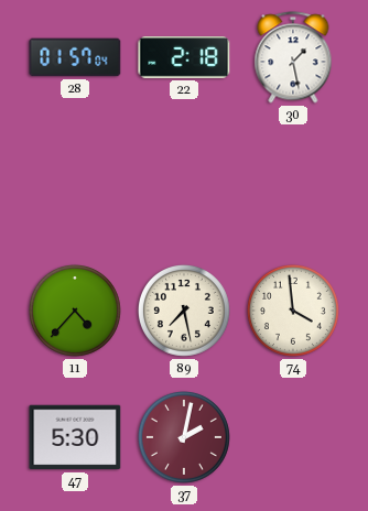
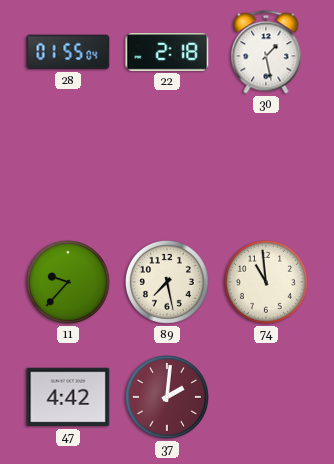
28: 01:57 -> 01:55
11: 4:37 -> 9:37
74: 3:59 -> 10:59
47: 5:30 -> 4:42
37: 2:02 -> 2:01
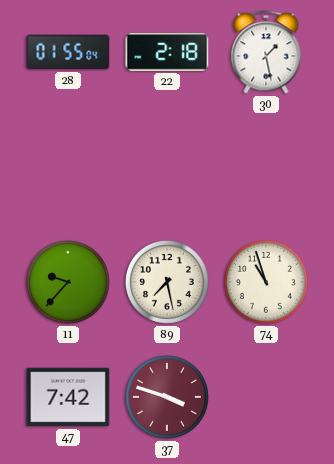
74: 10:59 -> 10:57
47: 4:42 -> 7:42
37: 2:01 -> 3:48
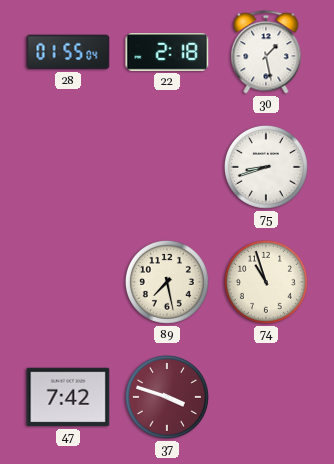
75: none -> 8:42
11: 9:37 -> none
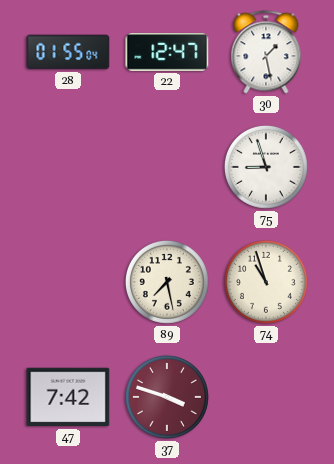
22: 2:18 -> 12:47
75: 8:42 -> 8:57
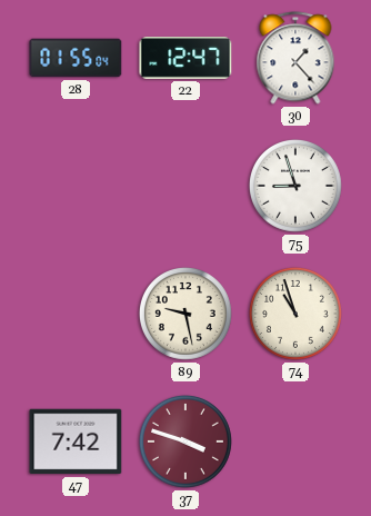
30: 1:28 -> 1:23
89: 7:28 -> 9:28
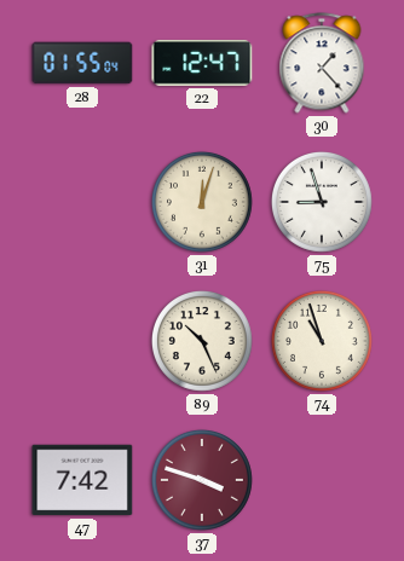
31: none -> 12:03
89: 9:28 -> 10:26
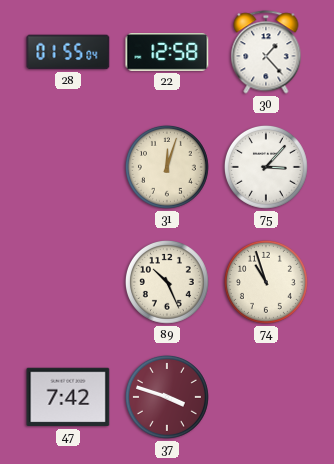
22: 12:47 -> 12:58
75: 8:57 -> 3:07
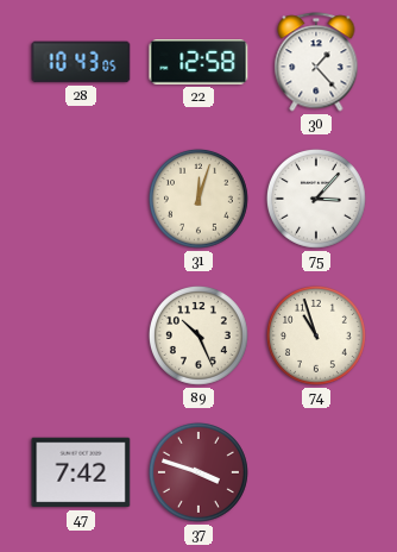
28: 01:55 -> 10:43
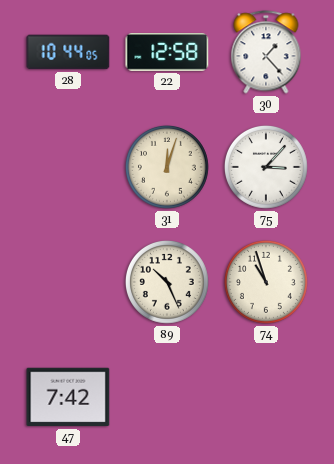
28: 10:43 -> 10:44
37: 3:48 -> none
